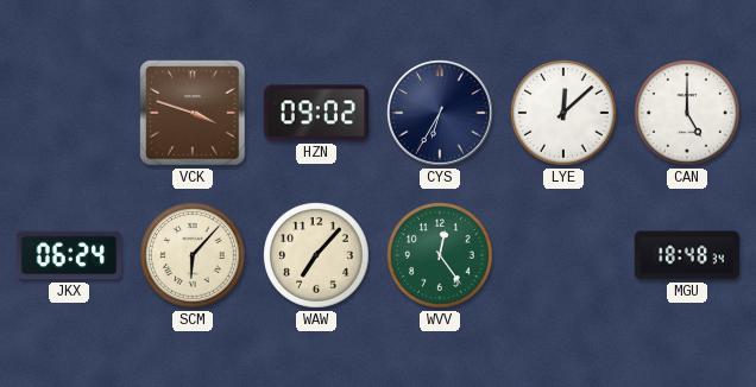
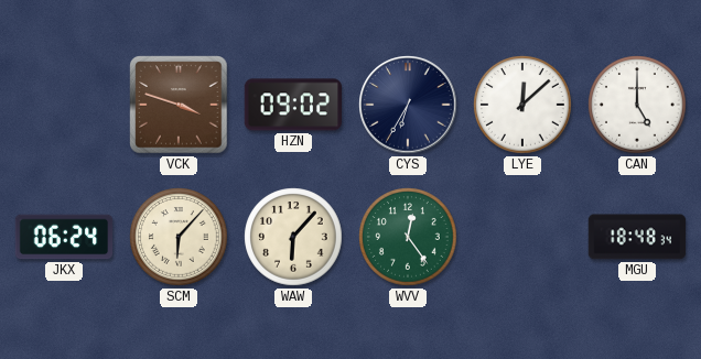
WAW: 7:07 -> 6:07
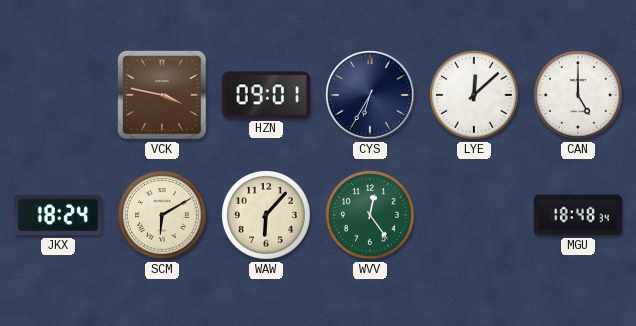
VCK: 3:48 -> 3:47
HZN: 09:02 -> 09:01
JKX: 06:24 -> 18:24
SCM: 6:07 -> 6:10
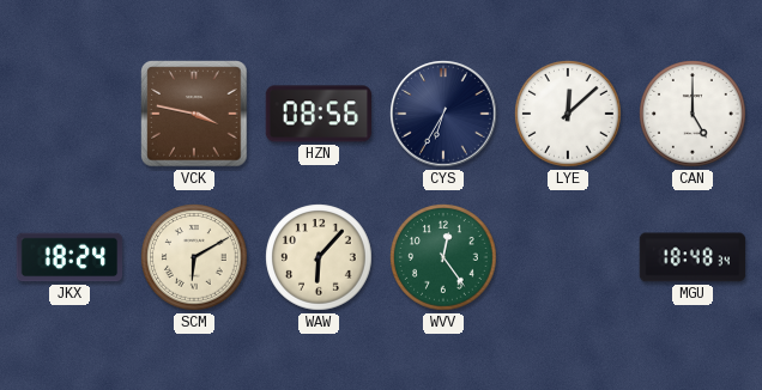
HZN: 09:01 -> 08:56
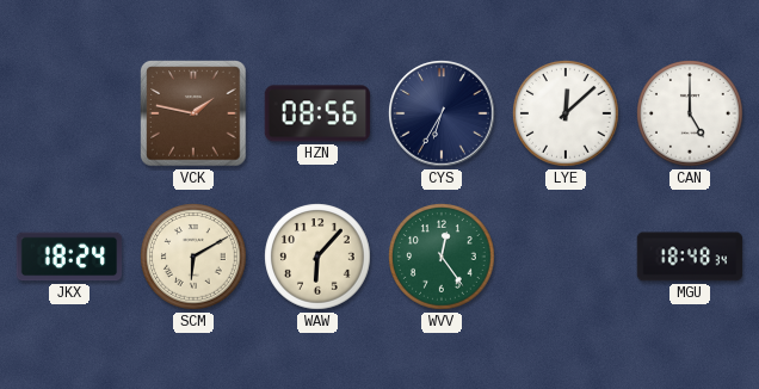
VCK: 3:47 -> 1:47
